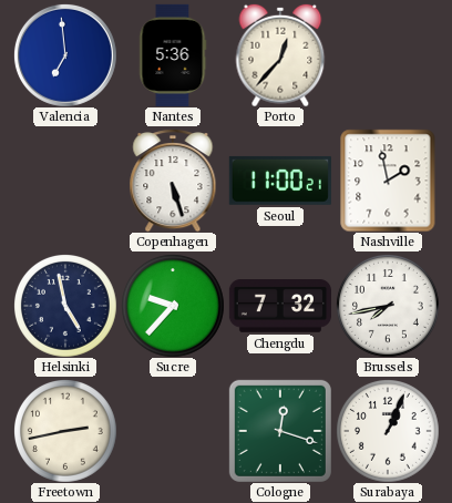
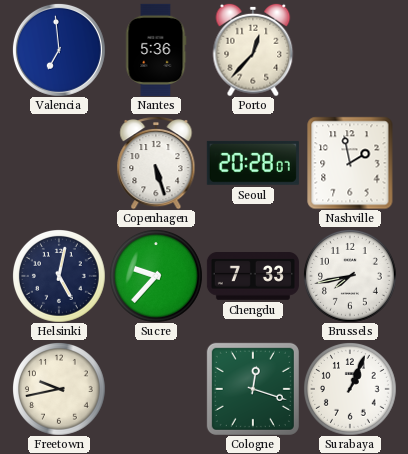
Seoul: 11:00 -> 20:28
Helsinki: 4:58 -> 5:02
Chengdu: 7:32 -> 7:33
Freetown: 2:43 -> 9:43
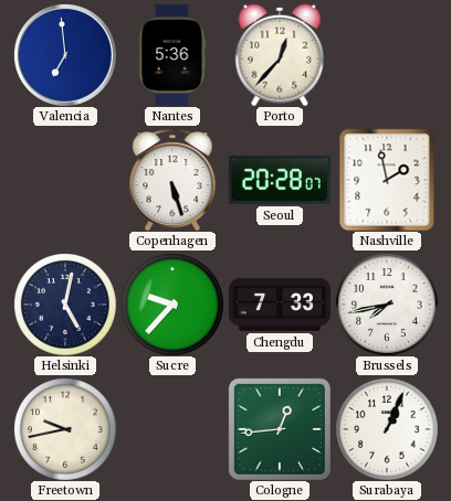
Cologne: 12:18 -> 12:44
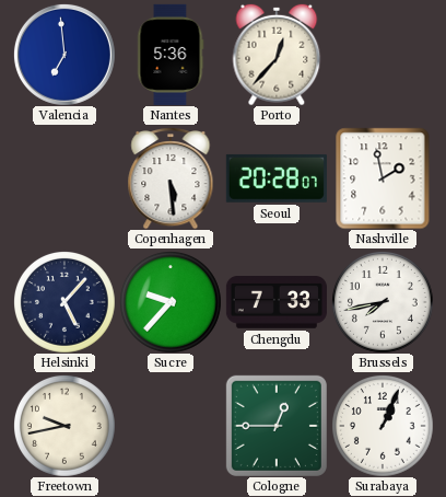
Copenhagen: 5:27 -> 5:29
Helsinki: 5:02 -> 5:07
Cologne: 12:44 -> 12:45
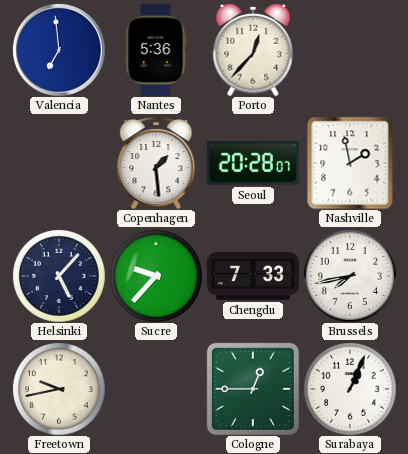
Copenhagen: 5:29 -> 1:29
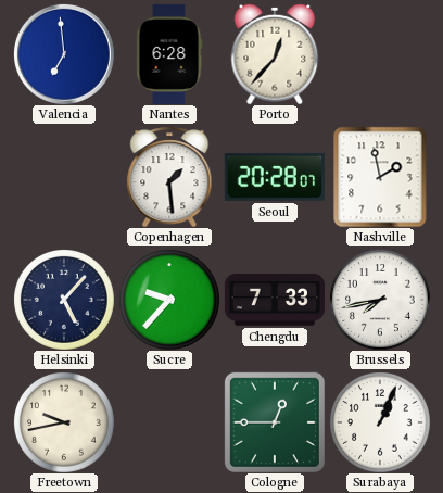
Nantes: 5:36 -> 6:28
